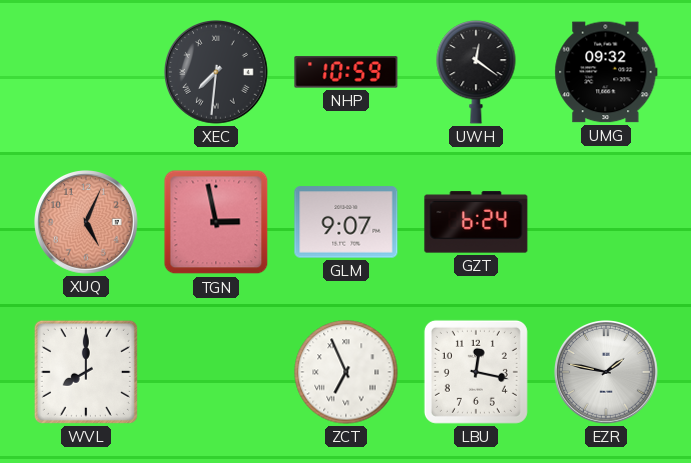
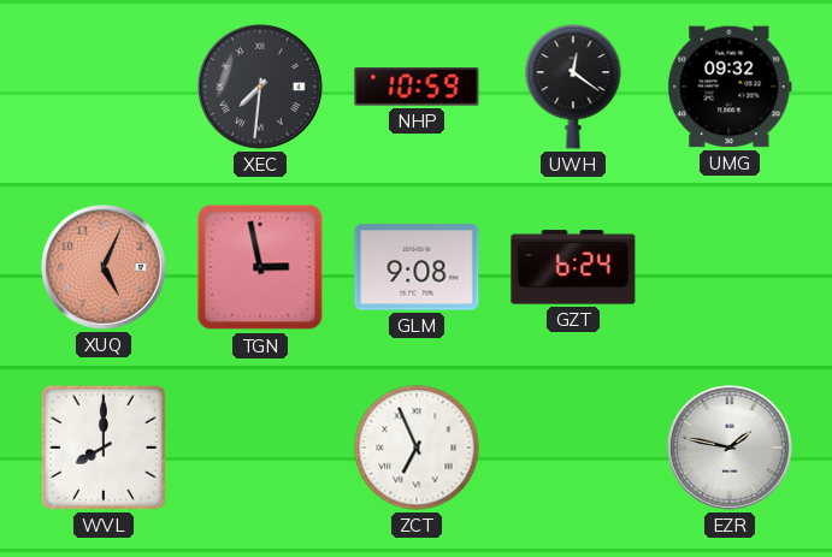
GLM: 9:07 -> 9:08
LBU: 12:17 -> none
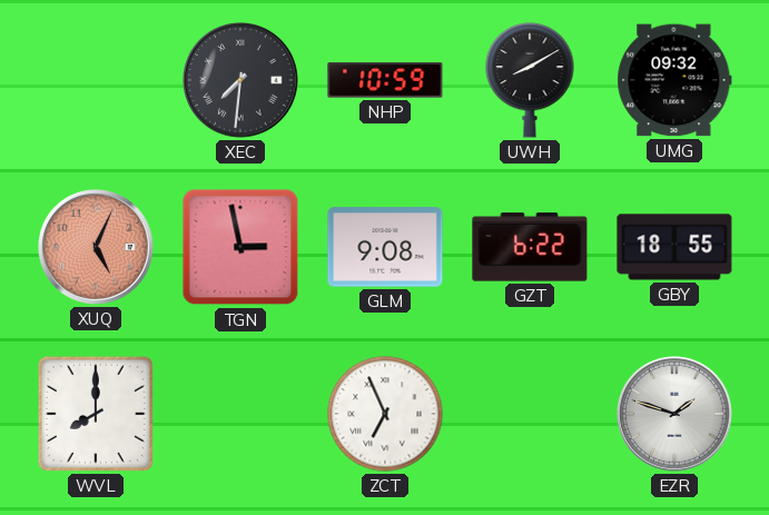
UWH: 12:21 -> 8:10
GZT: 6:24 -> 6:22
GBY: none -> 18:55
EZR: 1:47 -> 1:48
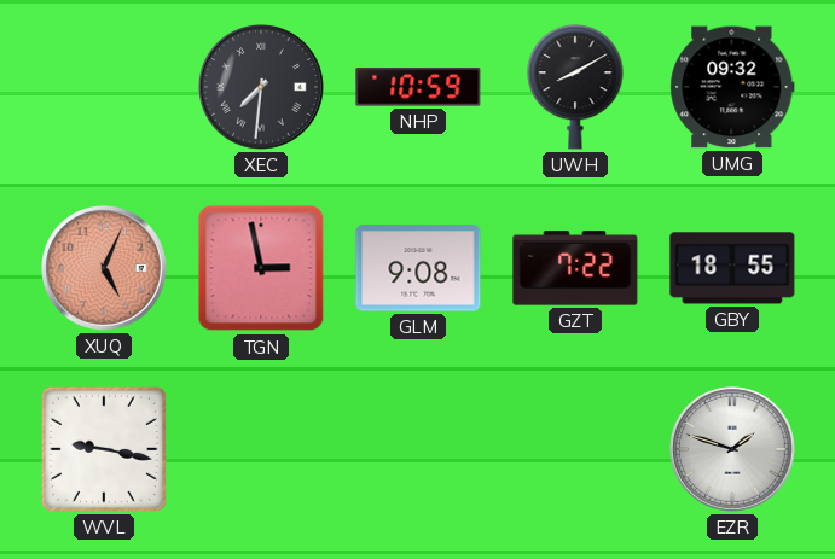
GZT: 6:22 -> 7:22
WVL: 8:00 -> 9:17
ZCT: 6:56 -> none
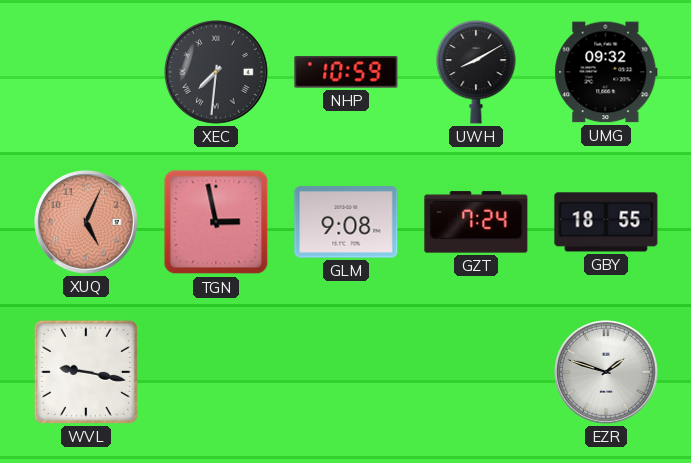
GZT: 7:22 -> 7:24
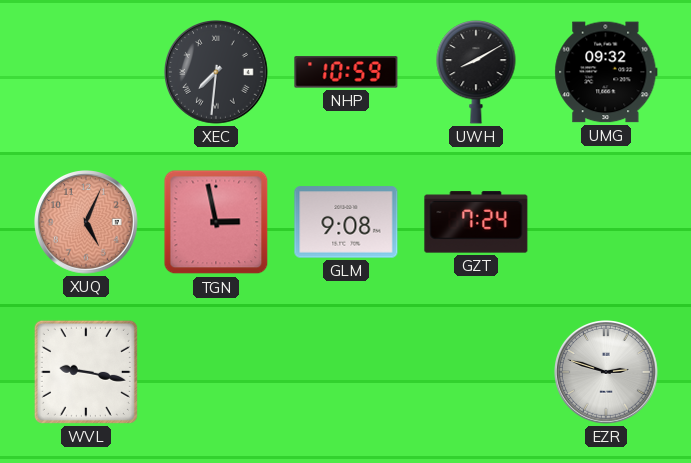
GBY: 18:55 -> none
EZR: 1:48 -> 2:48
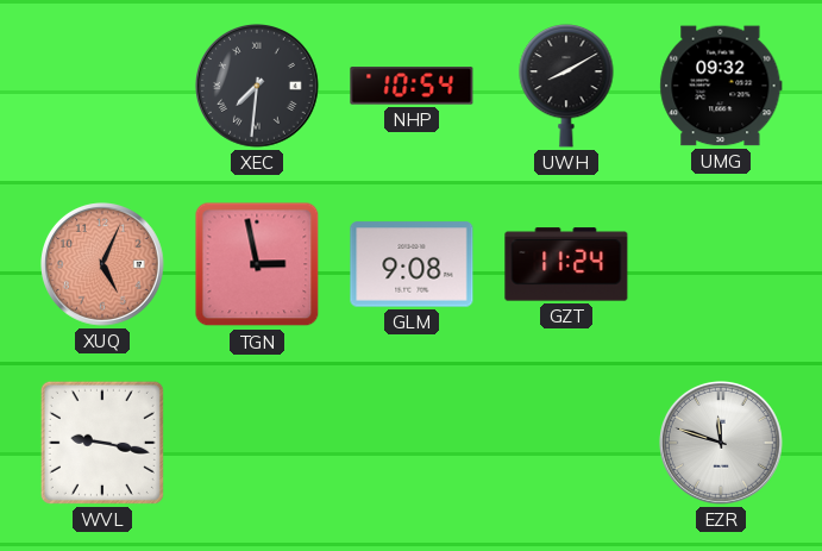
NHP: 10:59 -> 10:54
GZT: 7:24 -> 11:24
EZR: 2:48 -> 11:48
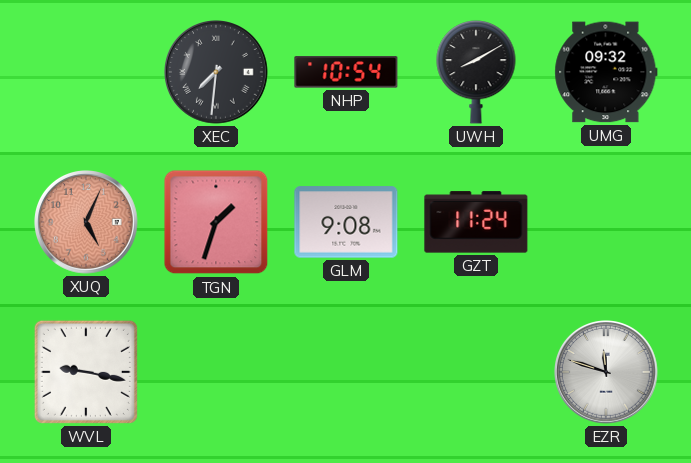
TGN: 2:58 -> 1:33
